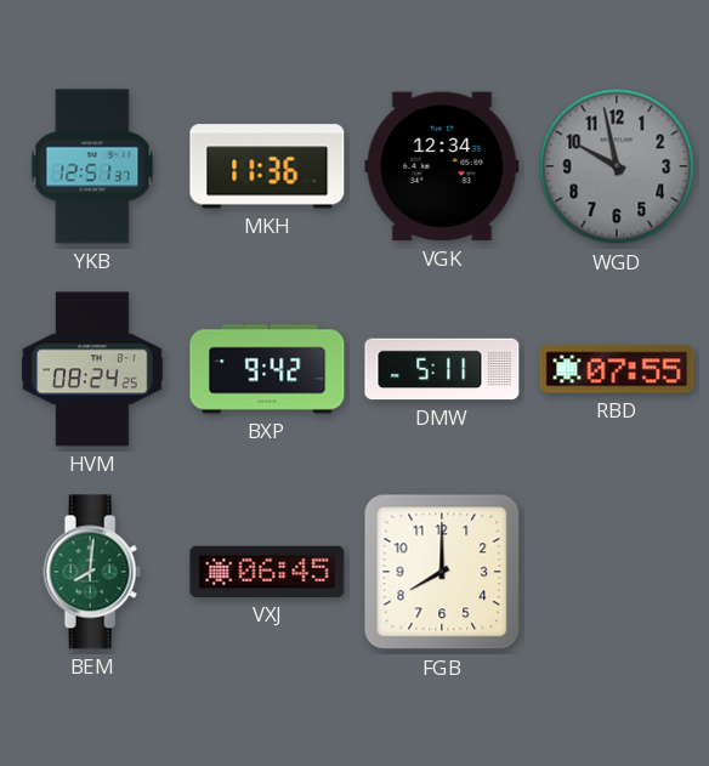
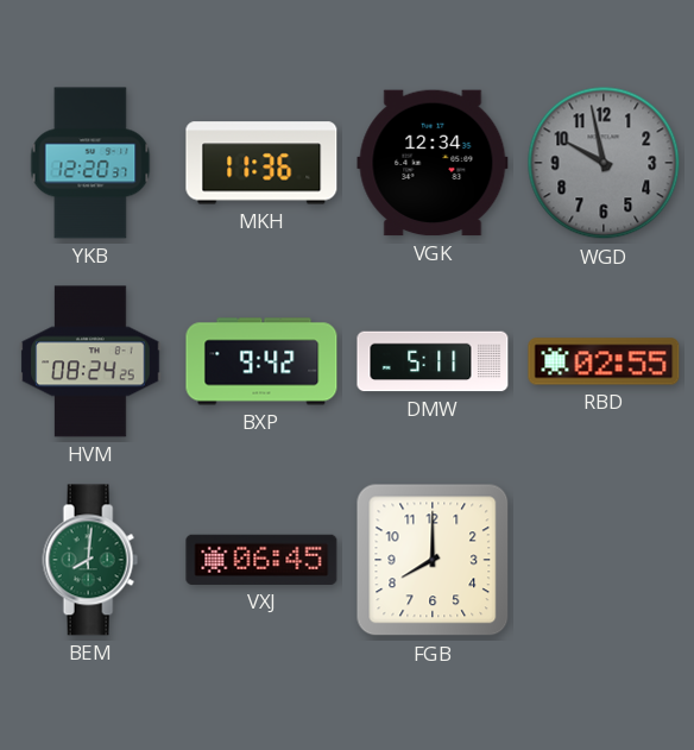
YKB: 12:51 -> 12:20
RBD: 07:55 -> 02:55
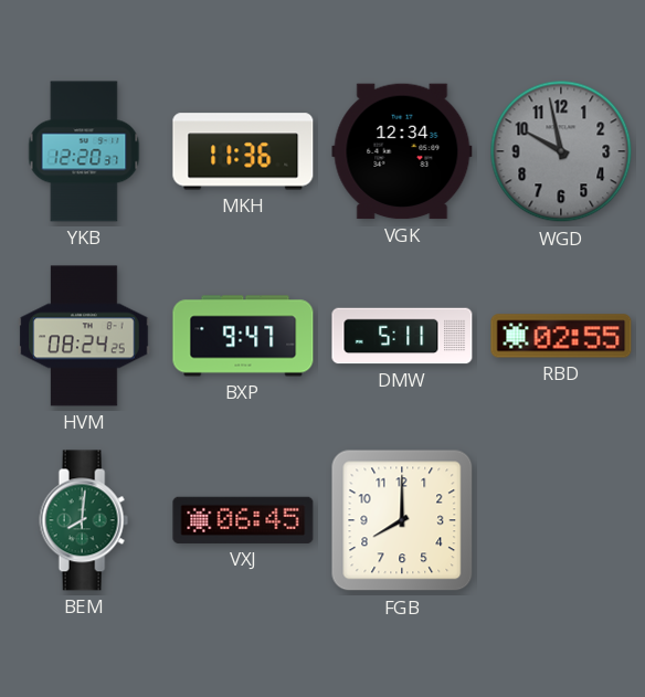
BXP: 9:42 -> 9:47
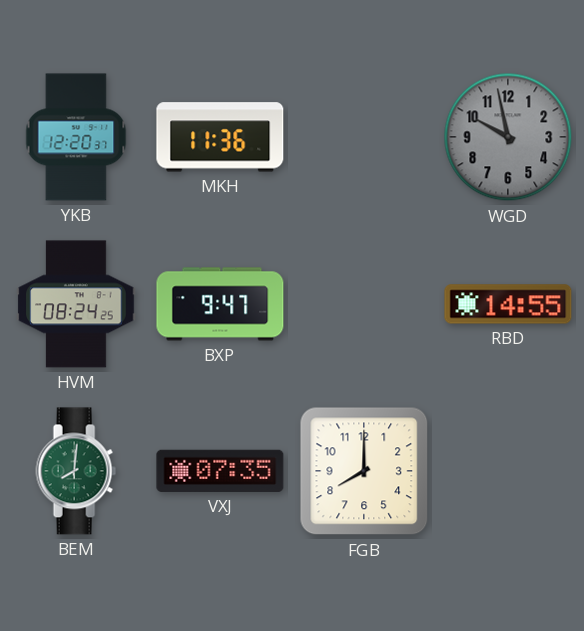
VGK: 12:34 -> none
DMW: 5:11 -> none
RBD: 02:55 -> 14:55
VXJ: 06:45 -> 07:35
